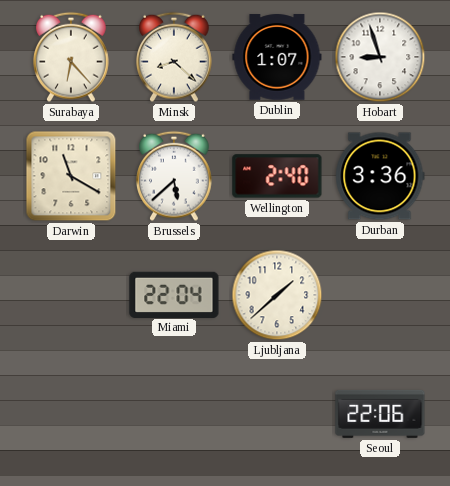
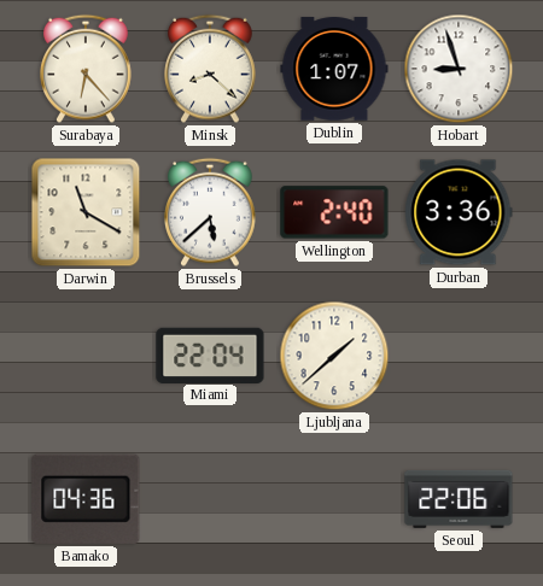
Bamako: none -> 04:36
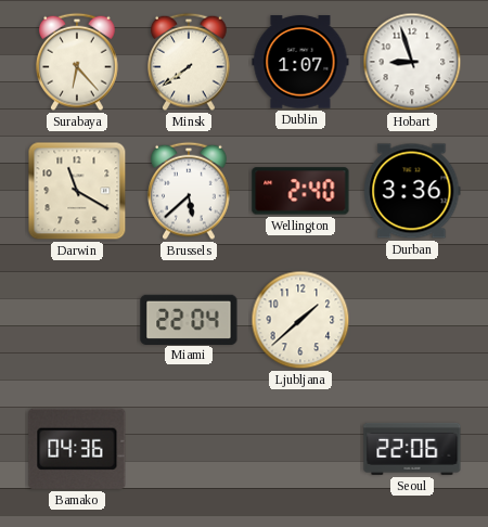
Minsk: 8:22 -> 7:39
